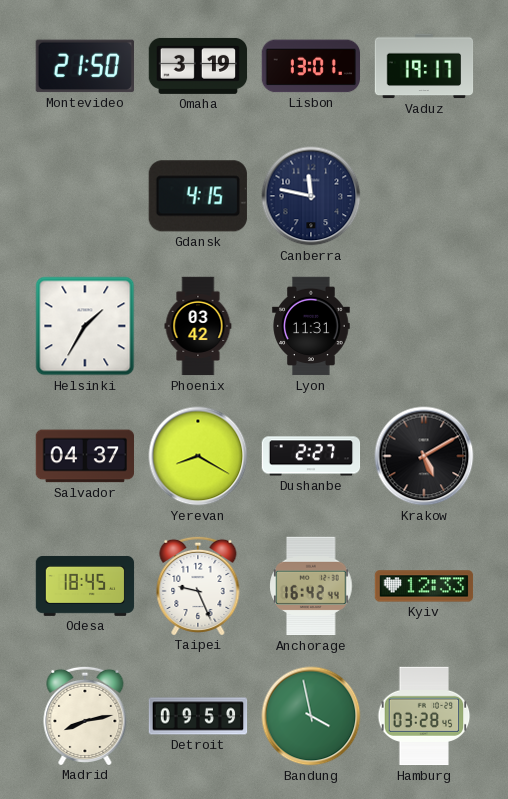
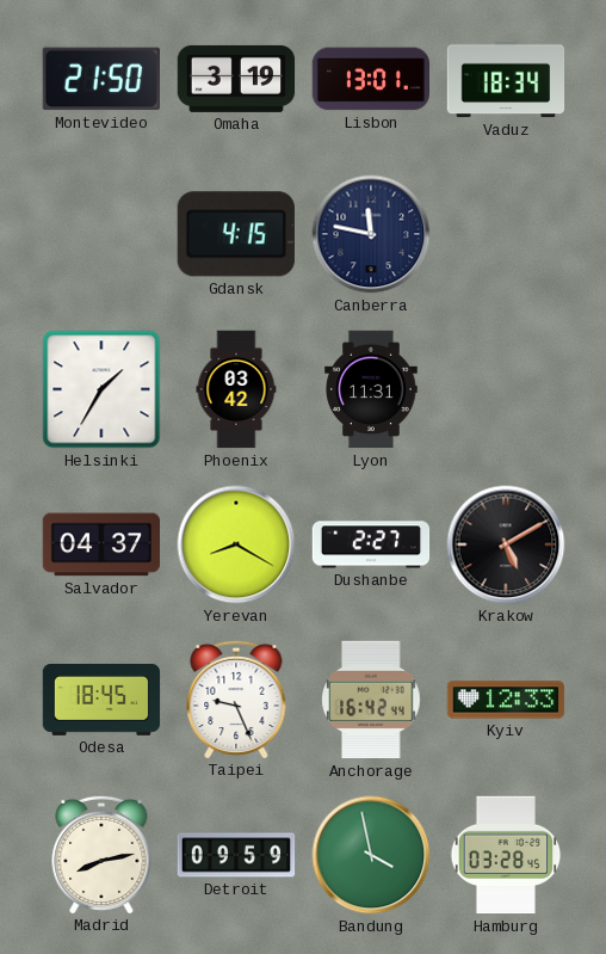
Vaduz: 19:17 -> 18:34
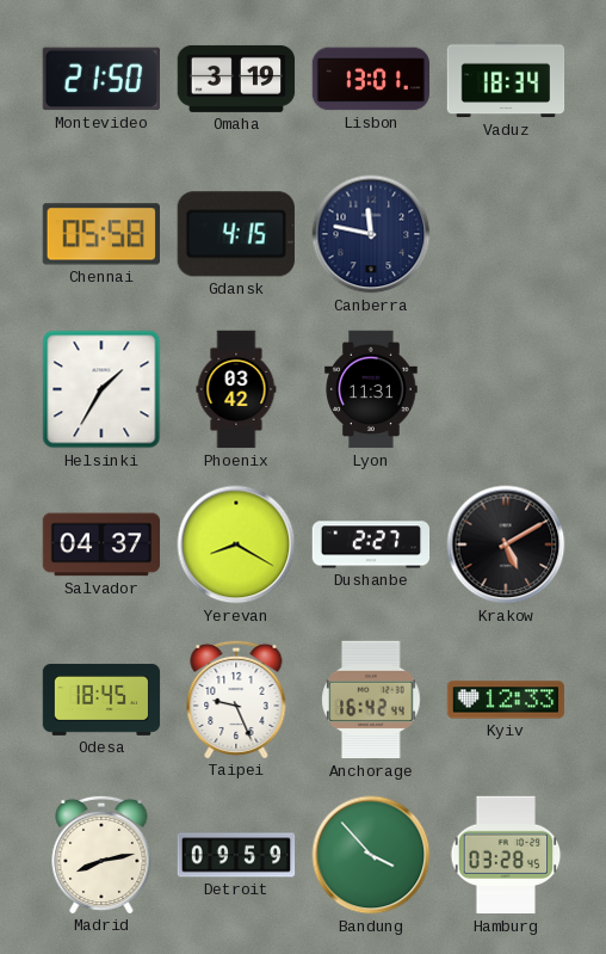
Chennai: none -> 05:58
Bandung: 3:58 -> 3:53
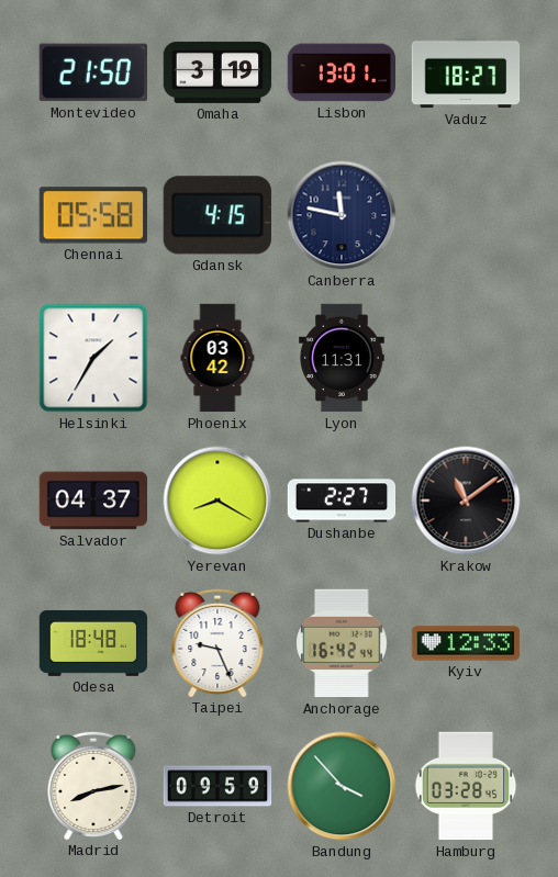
Vaduz: 18:34 -> 18:27
Krakow: 5:10 -> 11:09
Odesa: 18:45 -> 18:48
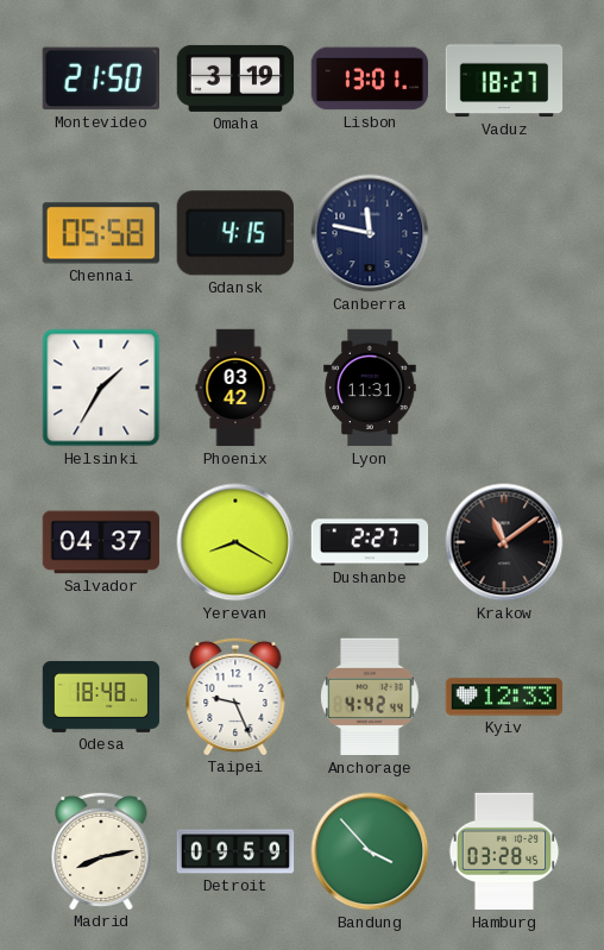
Anchorage: 16:42 -> 4:42
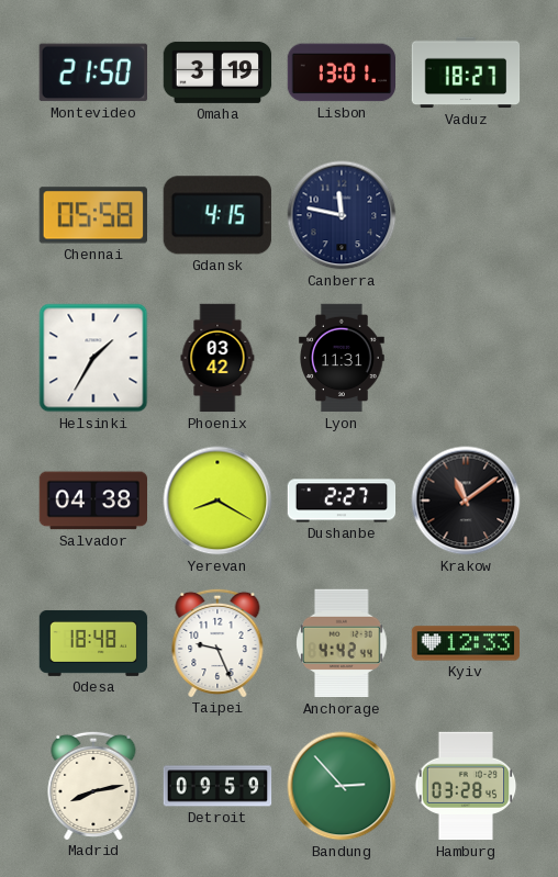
Salvador: 04:37 -> 04:38
Bandung: 3:53 -> 2:53
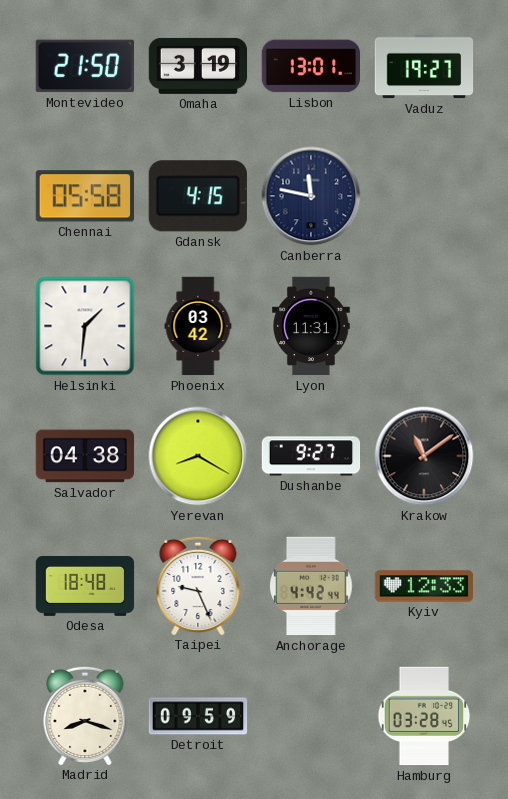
Vaduz: 18:27 -> 19:27
Helsinki: 1:35 -> 1:31
Dushanbe: 2:27 -> 9:27
Madrid: 8:13 -> 8:18
Bandung: 2:53 -> none
